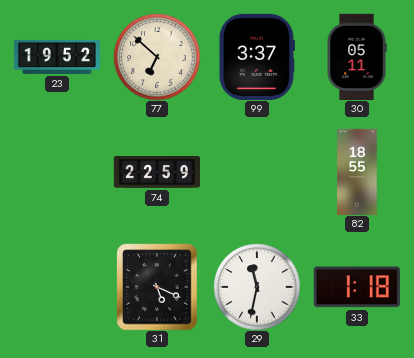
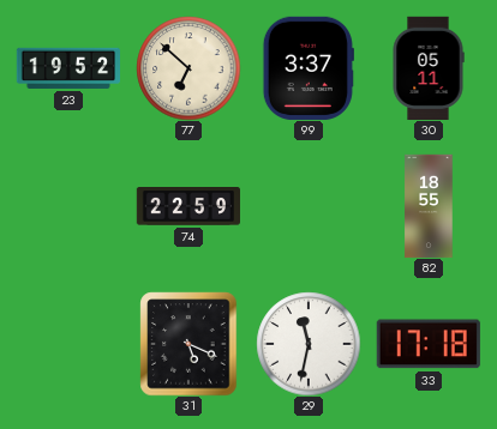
33: 1:18 -> 17:18
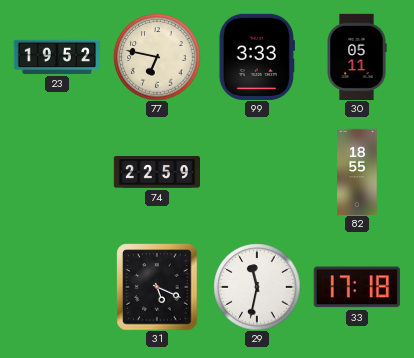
77: 6:52 -> 6:47
99: 3:37 -> 3:33
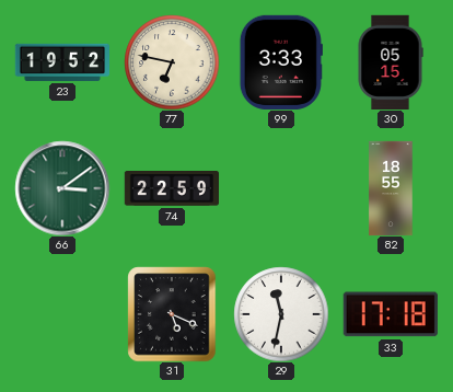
30: 05:11 -> 05:15
66: none -> 3:09
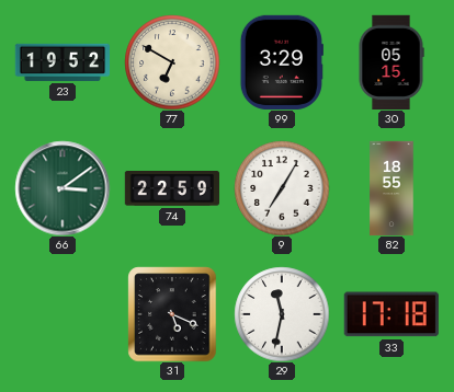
77: 6:47 -> 6:50
99: 3:33 -> 3:29
9: none -> 7:05
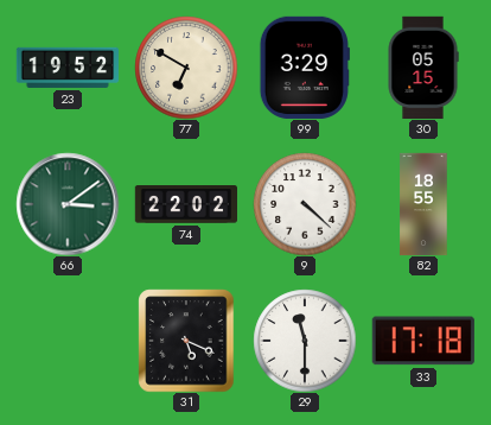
74: 22:59 -> 22:02
9: 7:05 -> 4:22
29: 11:32 -> 11:30
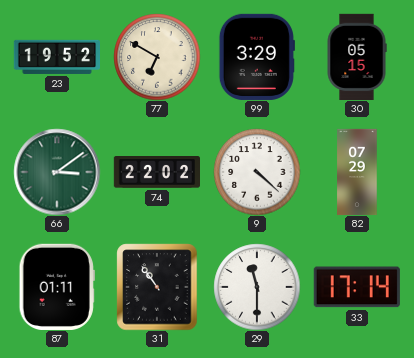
82: 18:55 -> 07:29
87: none -> 01:11
31: 5:19 -> 10:54
33: 17:18 -> 17:14
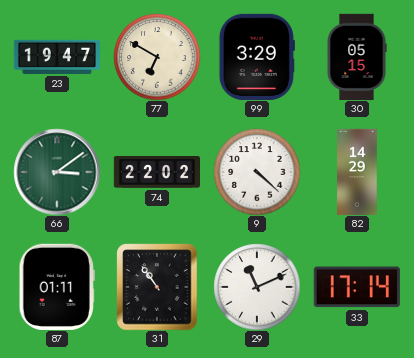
23: 19:52 -> 19:47
82: 07:29 -> 14:29
29: 11:30 -> 11:11
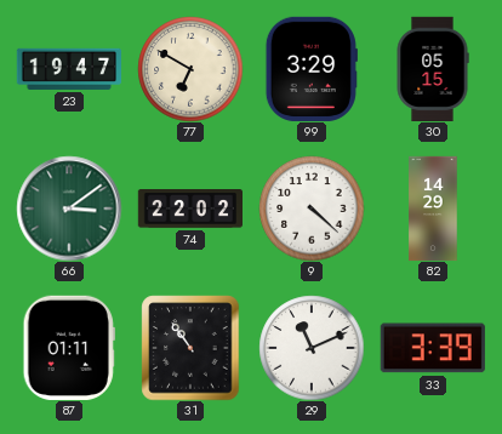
33: 17:14 -> 3:39
